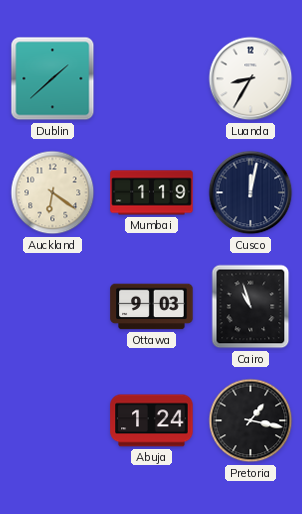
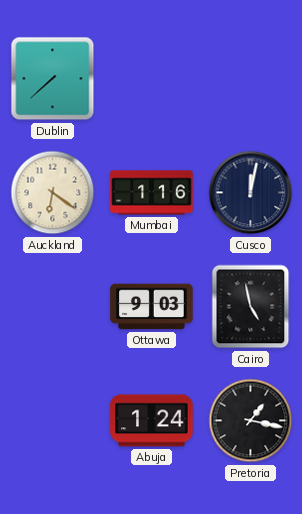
Dublin: 1:38 -> 7:38
Luanda: 8:35 -> none
Mumbai: 1:19 -> 1:16
Cairo: 10:57 -> 4:58
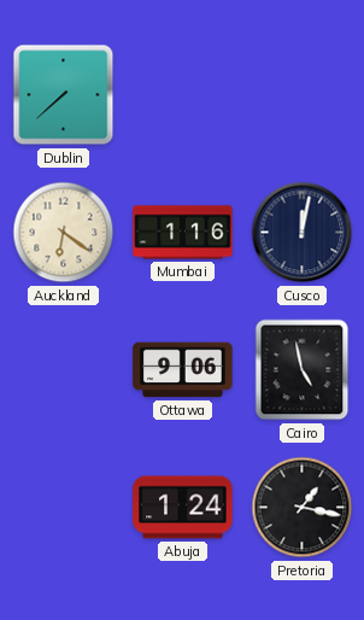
Ottawa: 9:03 -> 9:06
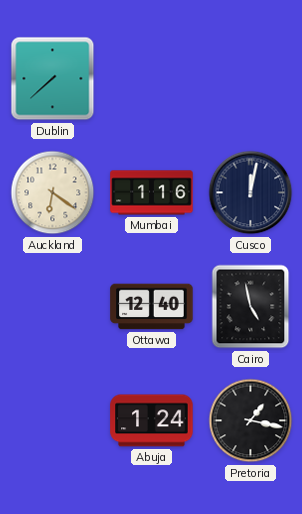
Ottawa: 9:06 -> 12:40
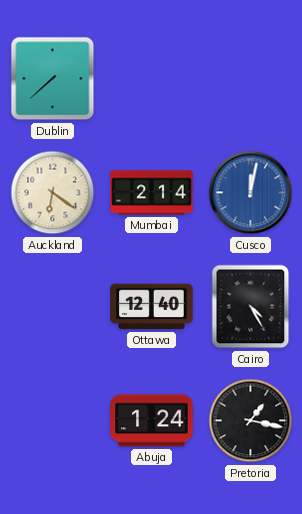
Mumbai: 1:16 -> 2:14
Cusco dial: navy -> blue
Cairo: 4:58 -> 4:25
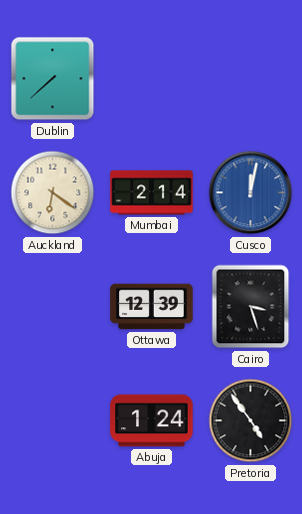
Ottawa: 12:40 -> 12:39
Cairo: 4:25 -> 3:27
Pretoria: 1:17 -> 4:54
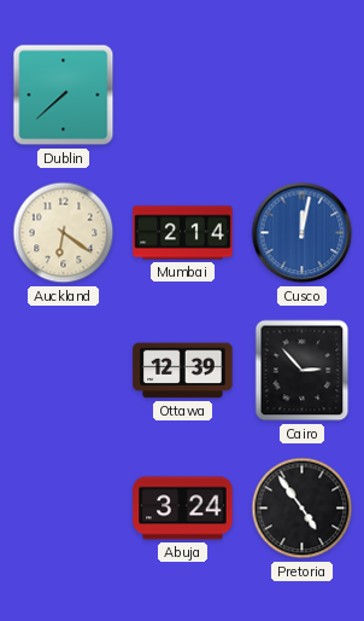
Cairo: 3:27 -> 2:53
Abuja: 1:24 -> 3:24
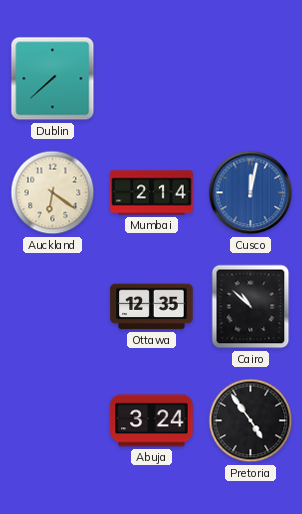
Ottawa: 12:39 -> 12:35
Cairo: 2:53 -> 10:52
